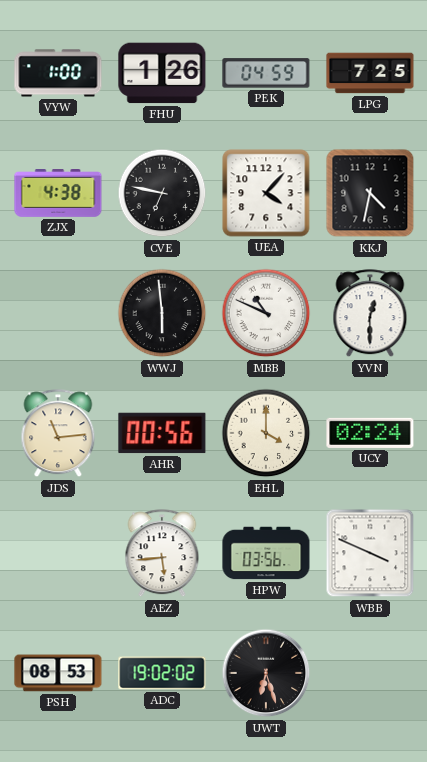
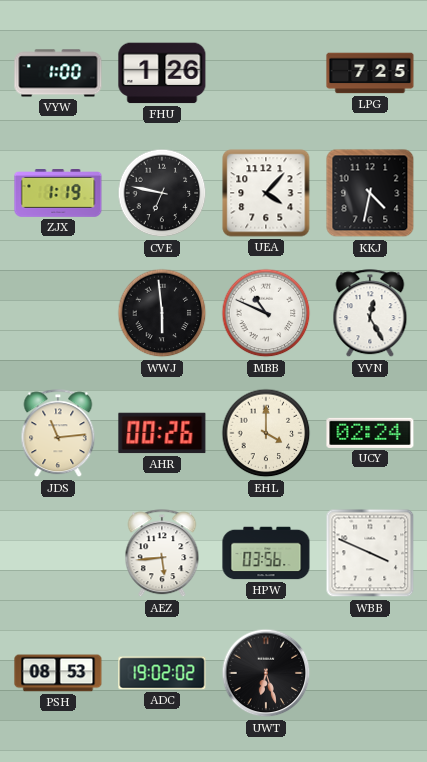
PEK: 04:59 -> none
ZJX: 4:38 -> 1:19
YVN: 12:30 -> 12:25
AHR: 00:56 -> 00:26
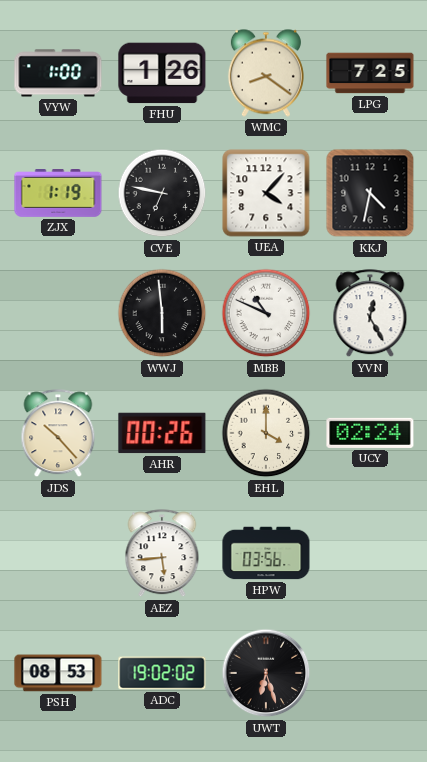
WMC: none -> 8:21
JDS: 11:14 -> 10:23
WBB: 3:49 -> none
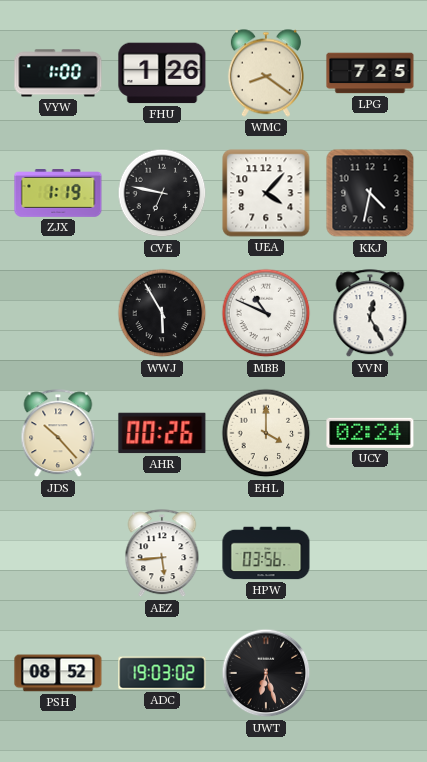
WWJ: 5:59 -> 5:55
PSH: 08:53 -> 08:52
ADC: 19:02 -> 19:03
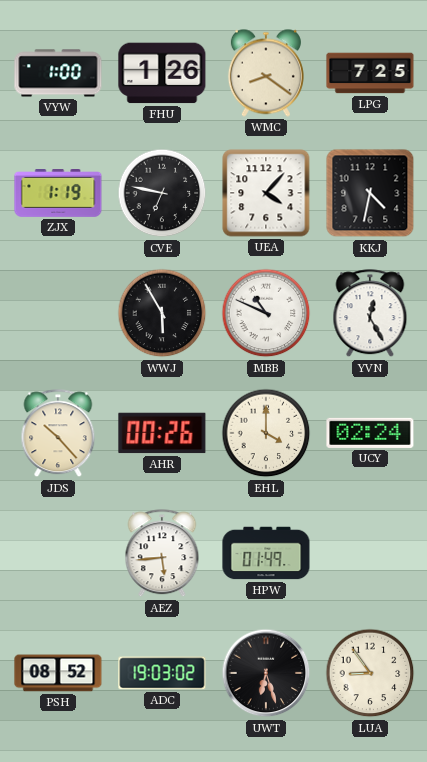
HPW: 03:56 -> 01:49
LUA: none -> 8:54
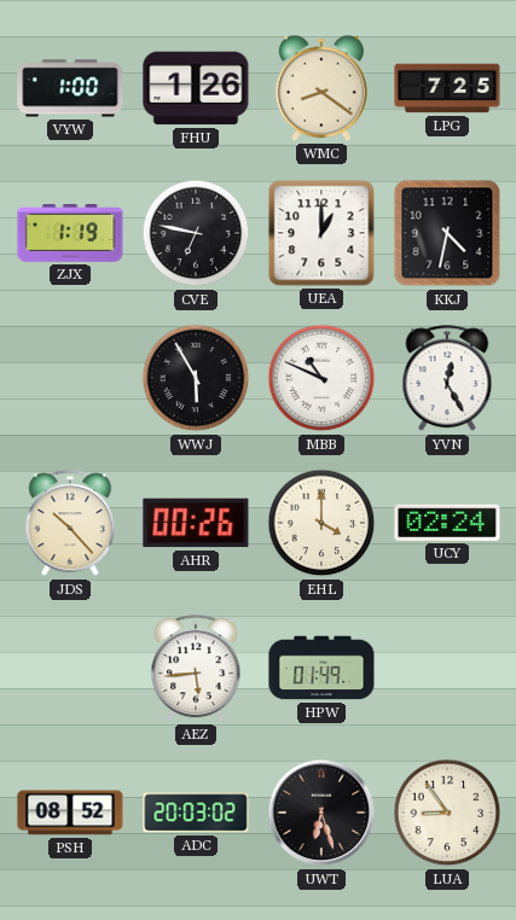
UEA: 4:07 -> 1:00
ADC: 19:03 -> 20:03
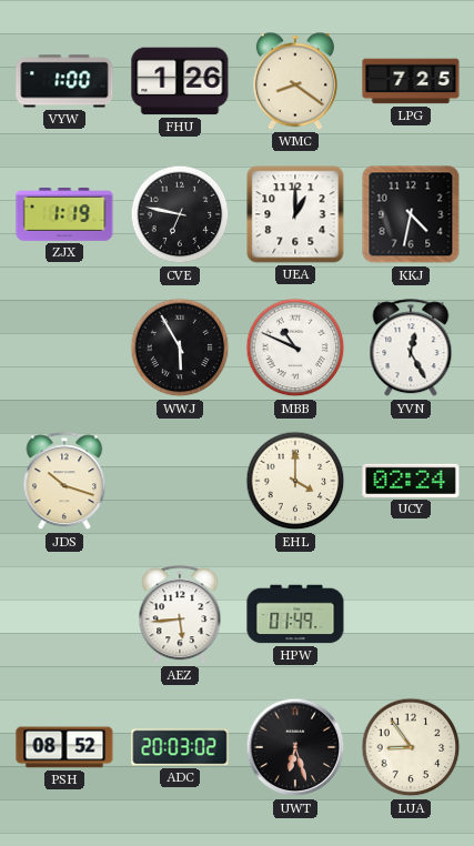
JDS: 10:23 -> 10:18
AHR: 00:26 -> none
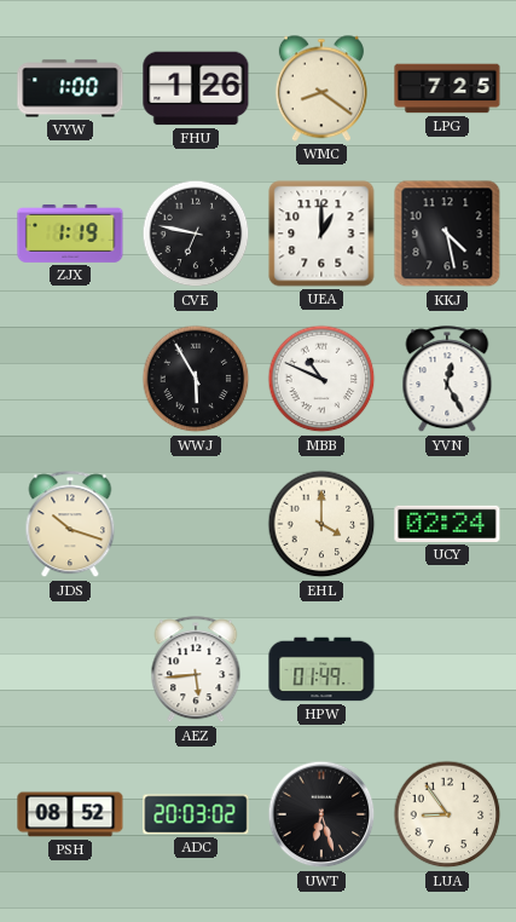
KKJ: 4:32 -> 4:28
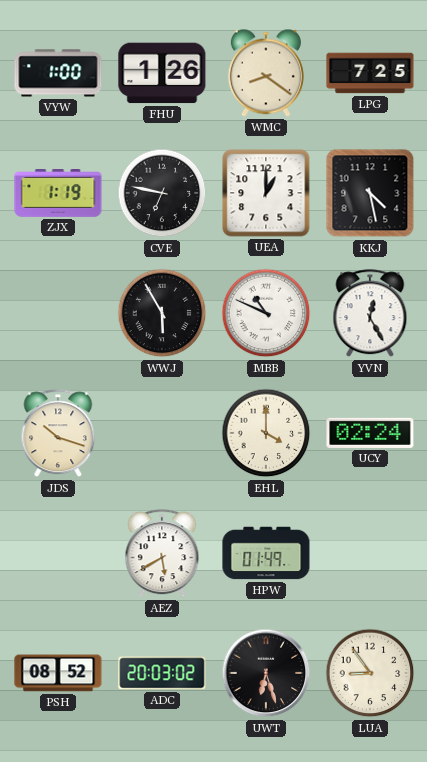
AEZ: 5:44 -> 5:40
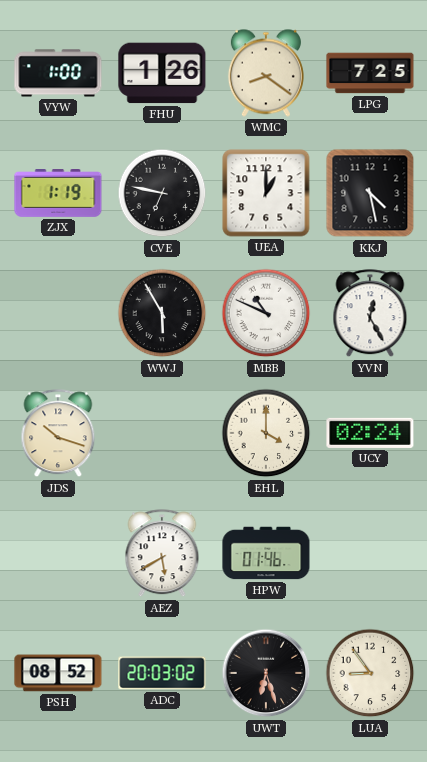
HPW: 01:49 -> 01:46
